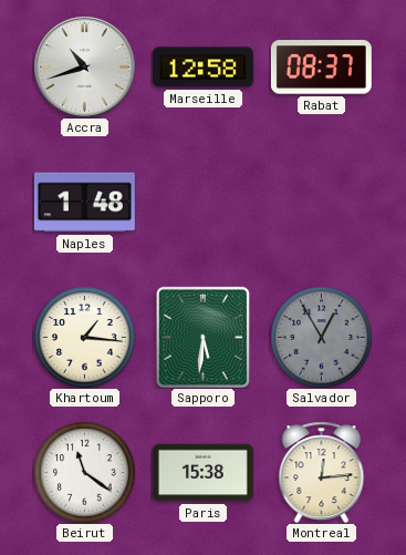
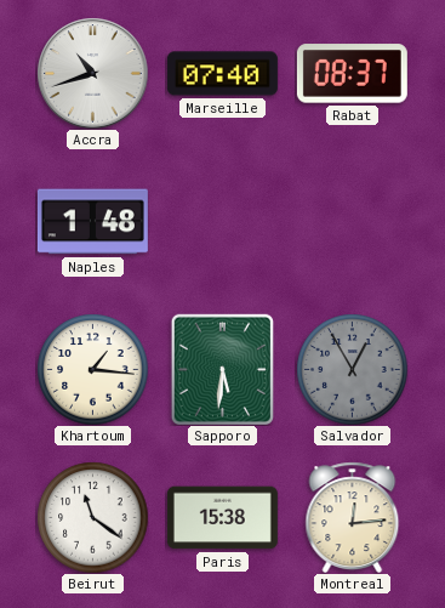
Marseille: 12:58 -> 07:40
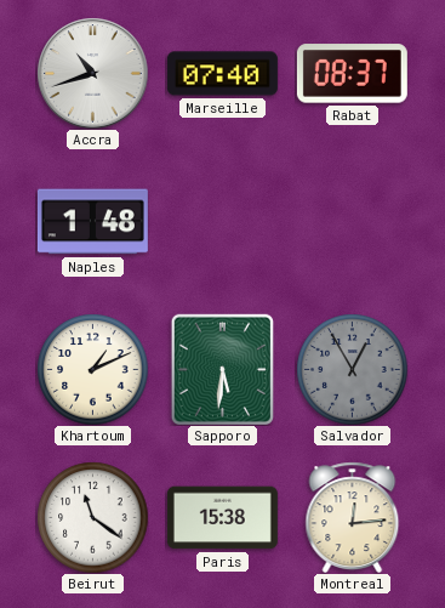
Khartoum: 1:16 -> 1:11
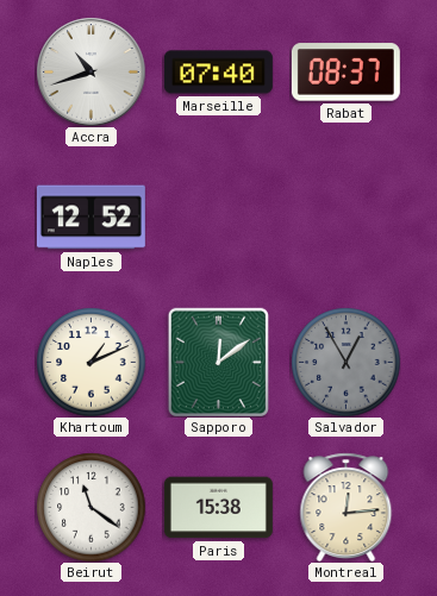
Naples: 1:48 -> 12:52
Sapporo: 5:31 -> 12:09
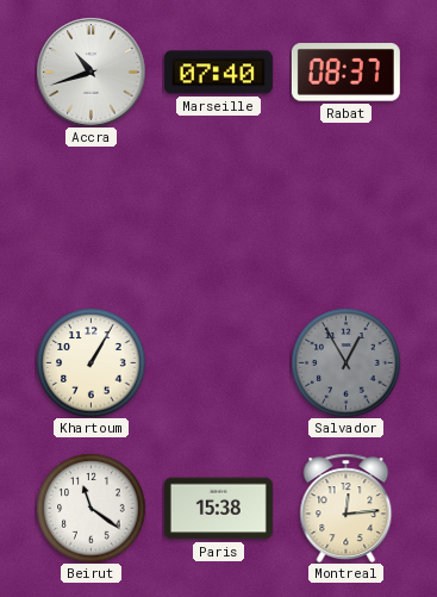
Naples: 12:52 -> none
Khartoum: 1:11 -> 1:05
Sapporo: 12:09 -> none
